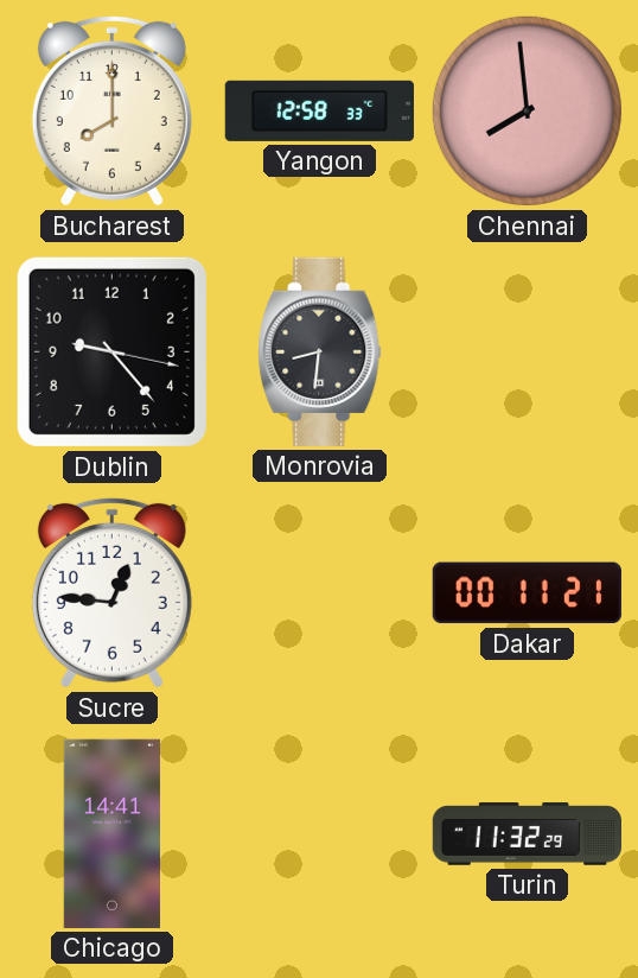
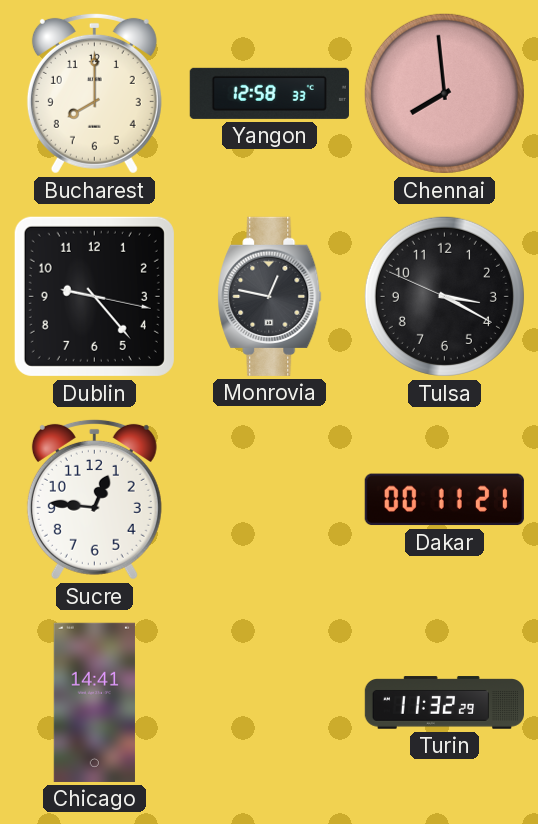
Monrovia: 8:31 -> 12:47
Tulsa: none -> 3:19
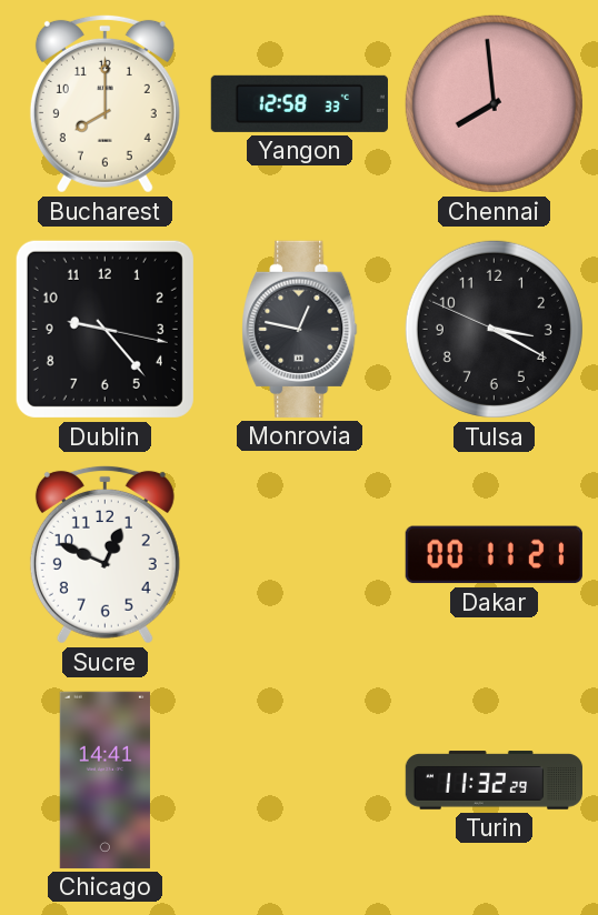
Sucre: 12:46 -> 12:49
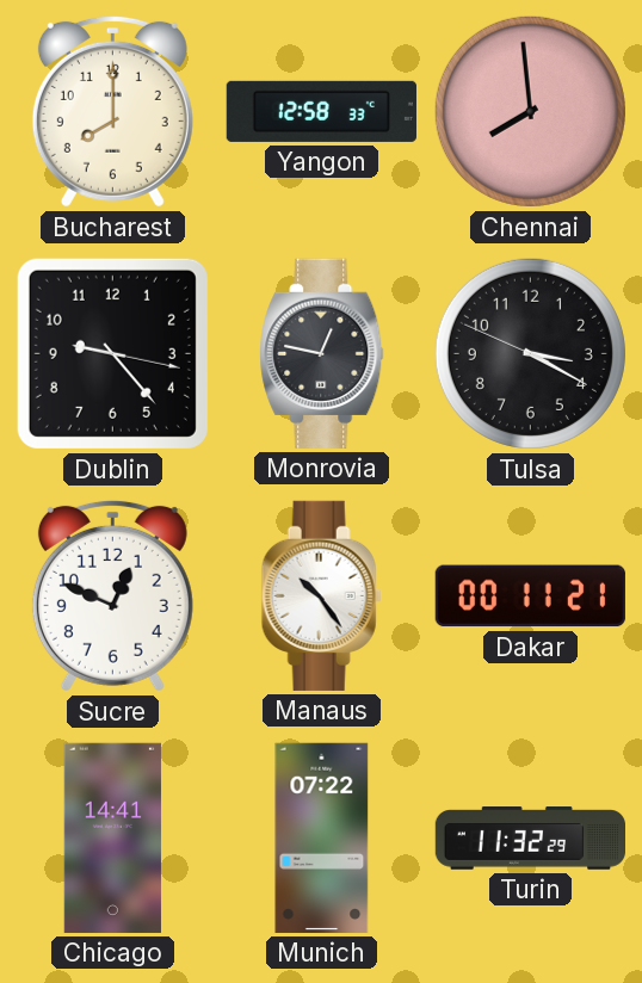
Manaus: none -> 10:24
Munich: none -> 07:22
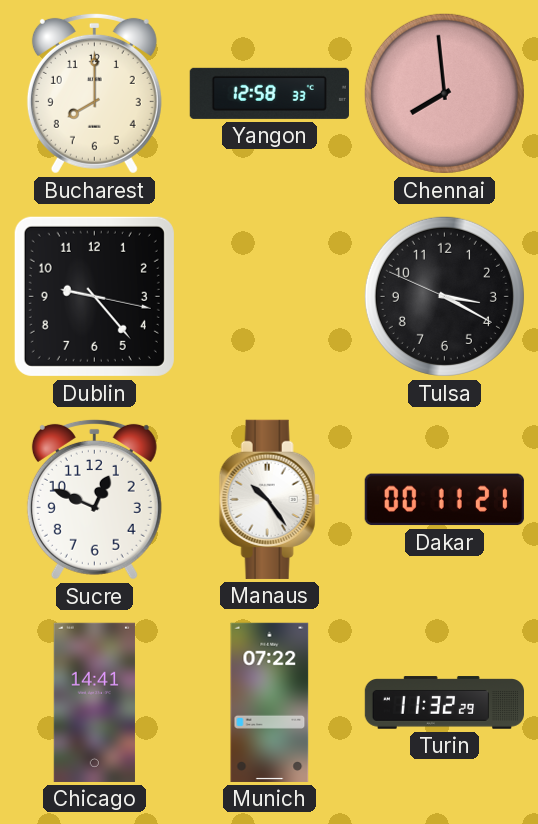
Monrovia: 12:47 -> none
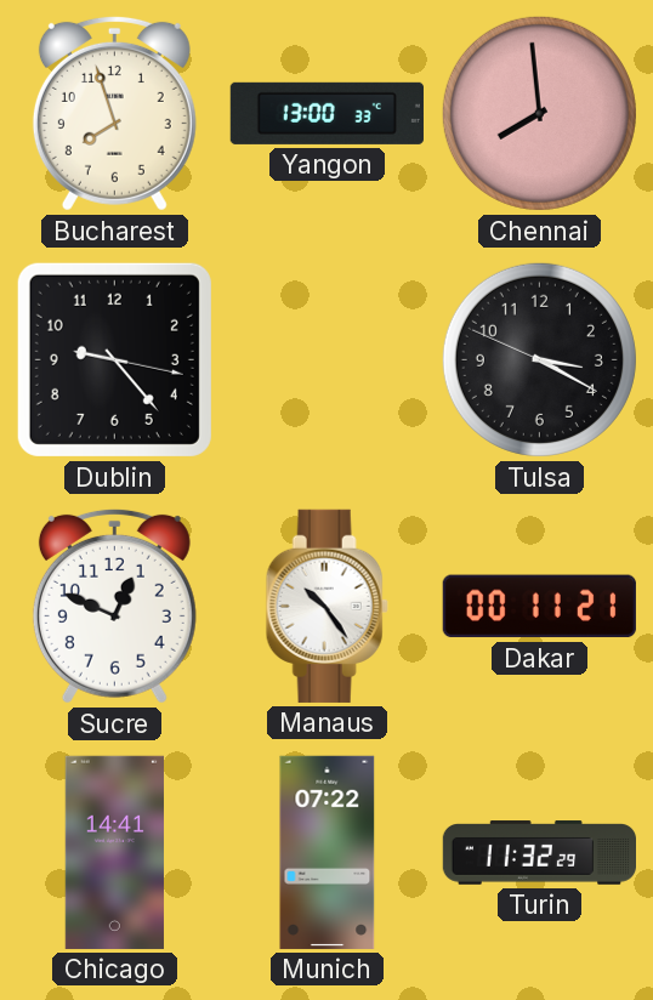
Bucharest: 8:00 -> 7:57
Yangon: 12:58 -> 13:00
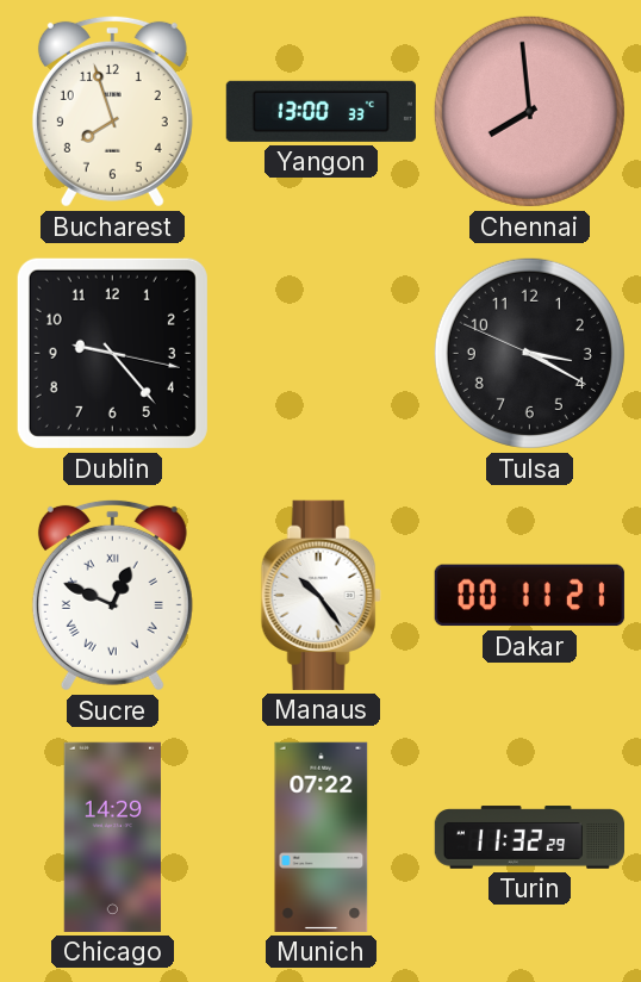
Sucre numerals: Arabic -> Roman
Chicago: 14:41 -> 14:29
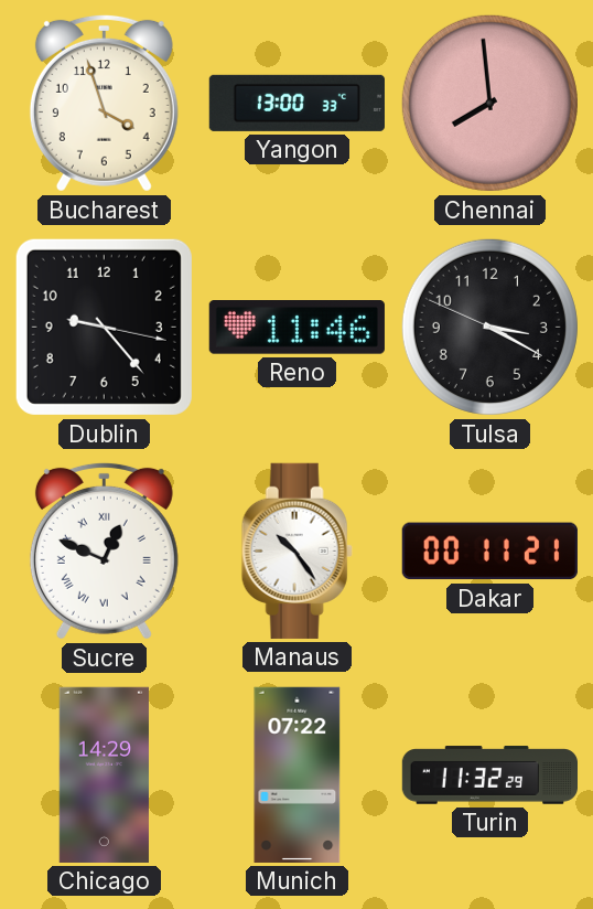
Bucharest: 7:57 -> 3:57
Reno: none -> 11:46
